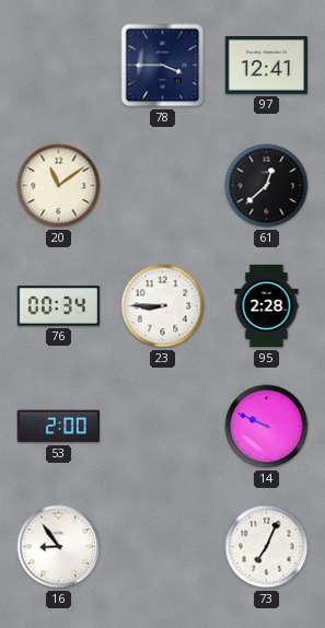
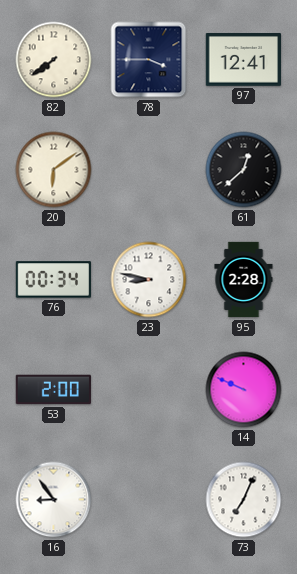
82: none -> 7:39
20: 11:09 -> 6:09
23: 8:45 -> 8:47
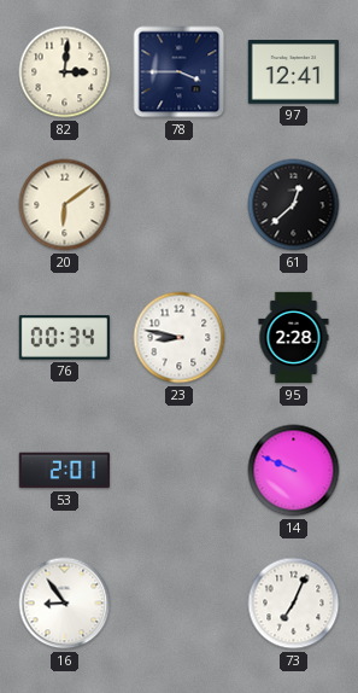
82: 7:39 -> 3:01
53: 2:00 -> 2:01
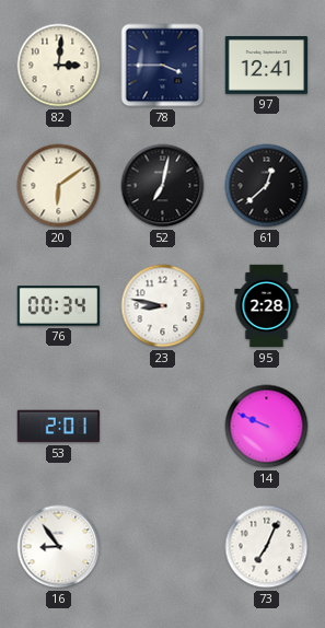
52: none -> 7:02
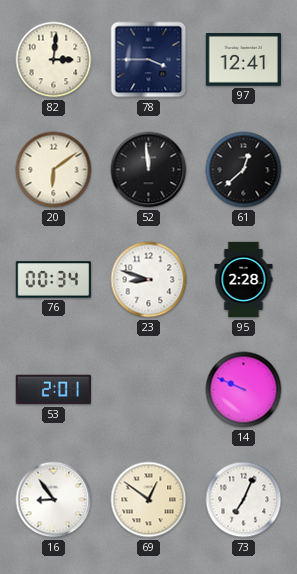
52: 7:02 -> 11:59
23: 8:47 -> 8:48
69: none -> 12:51
